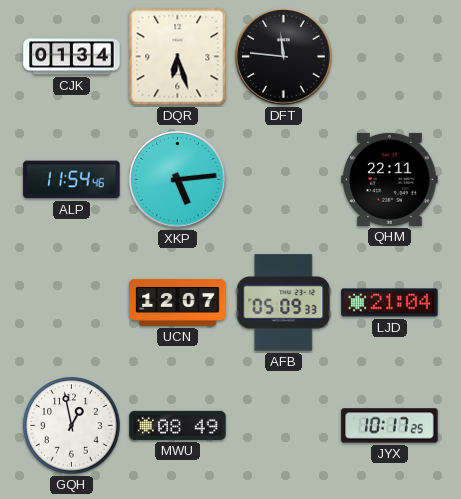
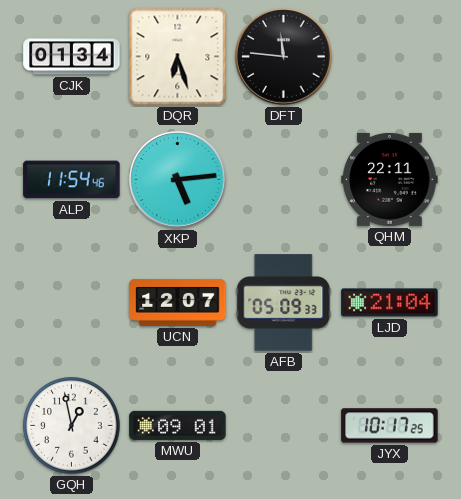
MWU: 08:49 -> 09:01
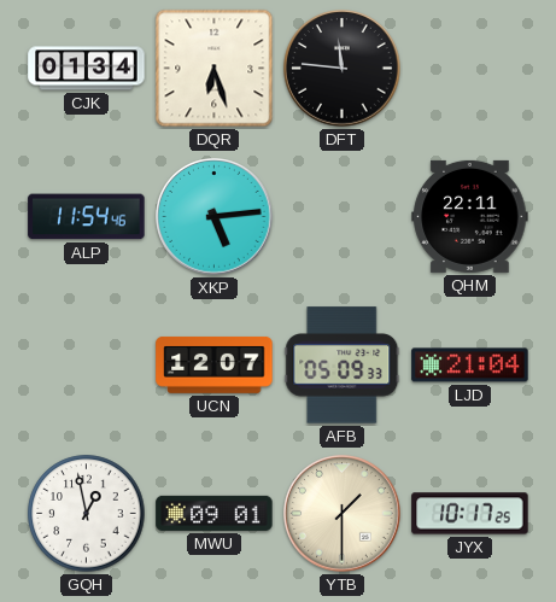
YTB: none -> 1:30
